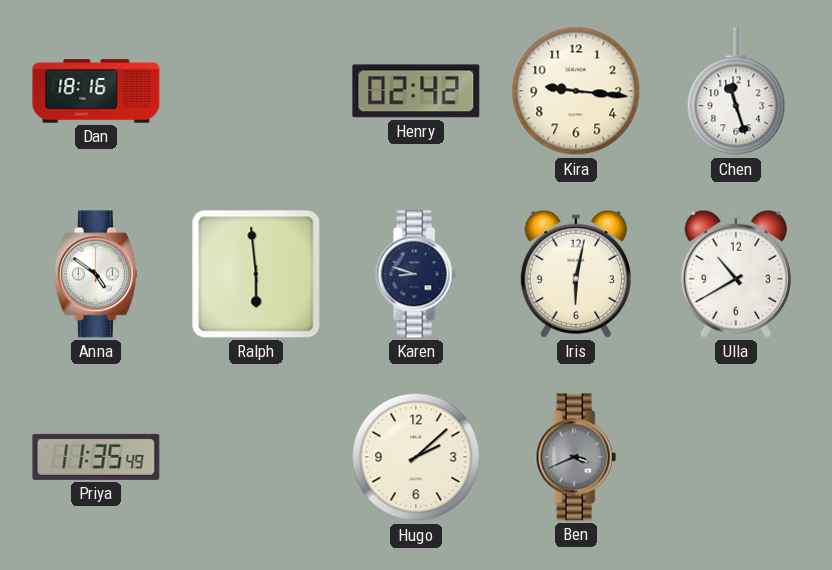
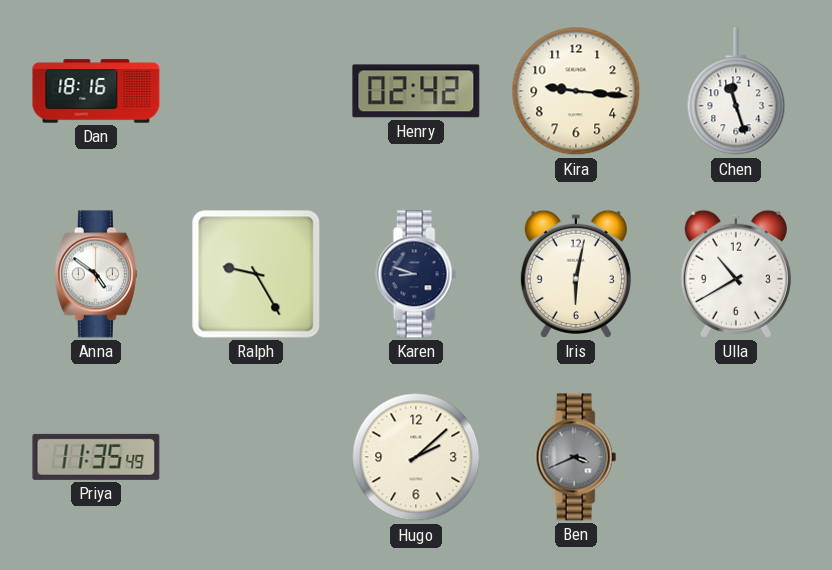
Ralph: 5:59 -> 9:25
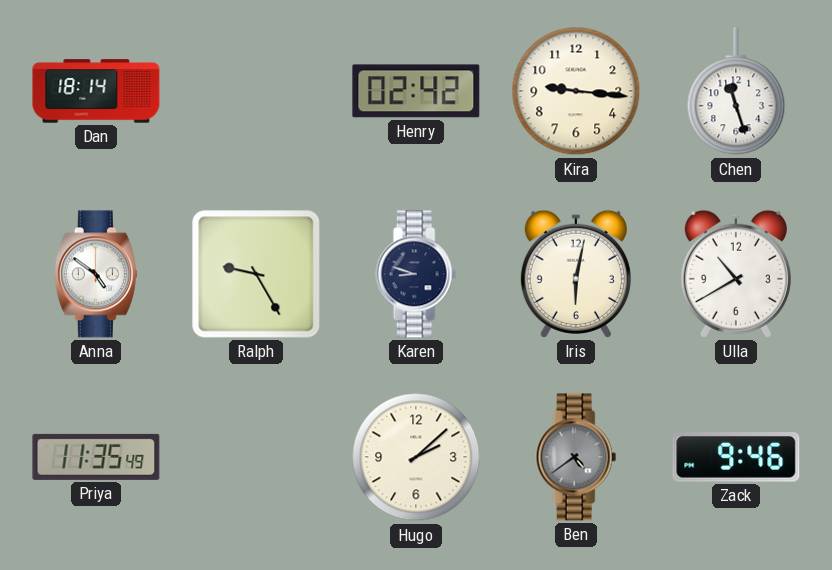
Dan: 18:16 -> 18:14
Ben: 3:41 -> 4:39
Zack: none -> 9:46
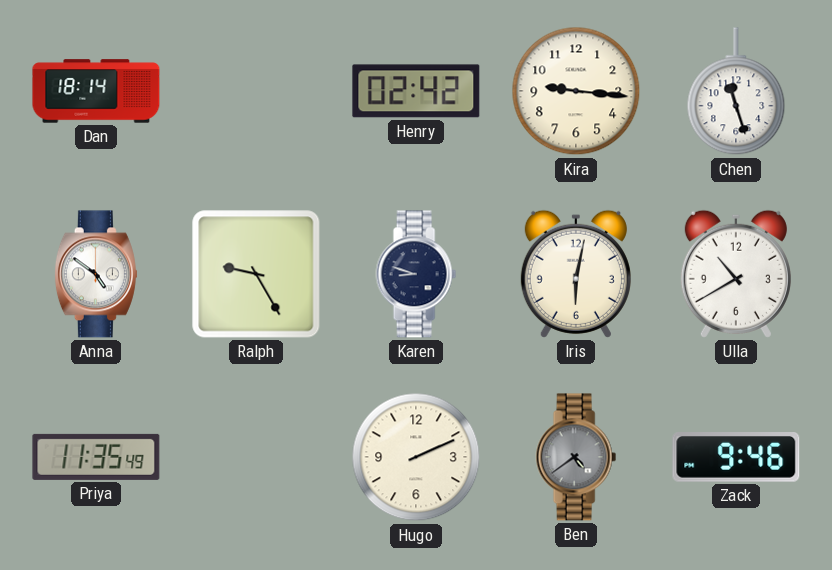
Hugo: 2:08 -> 2:11
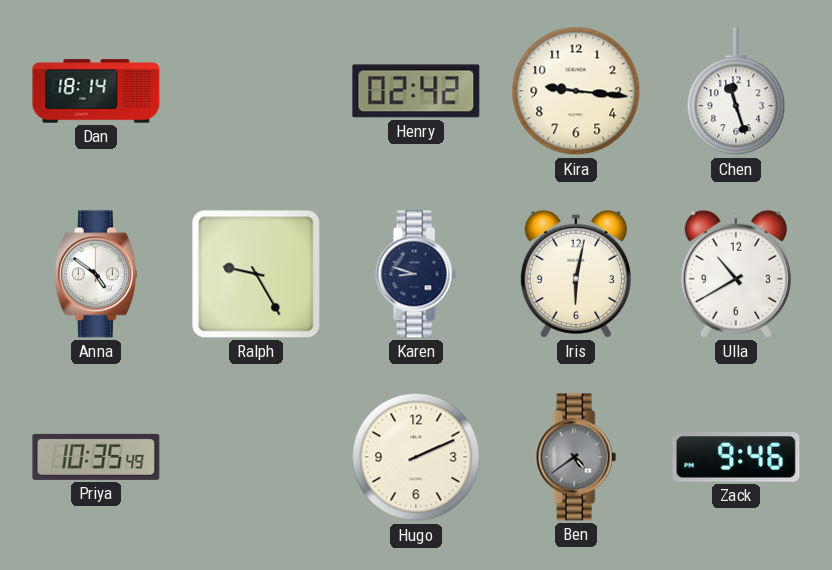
Priya: 11:35 -> 10:35
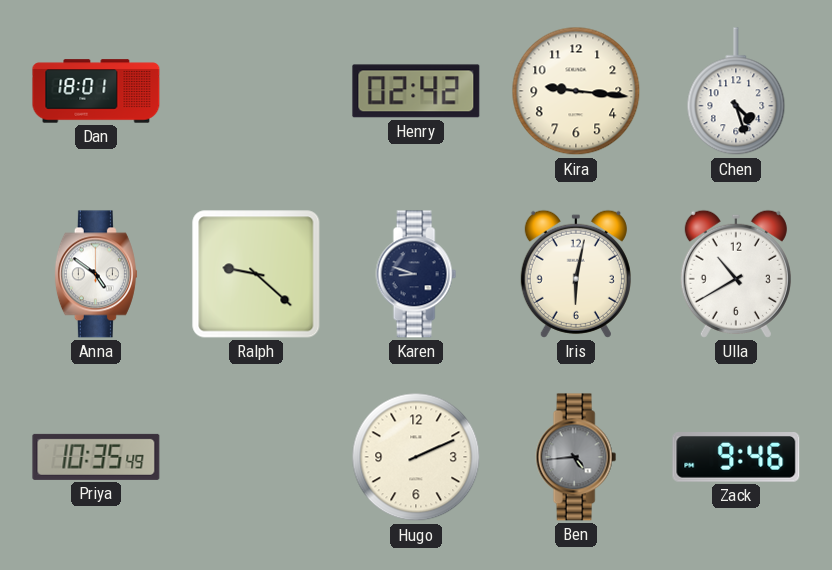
Dan: 18:14 -> 18:01
Chen: 11:27 -> 4:27
Ralph: 9:25 -> 9:22
Ben: 4:39 -> 4:44
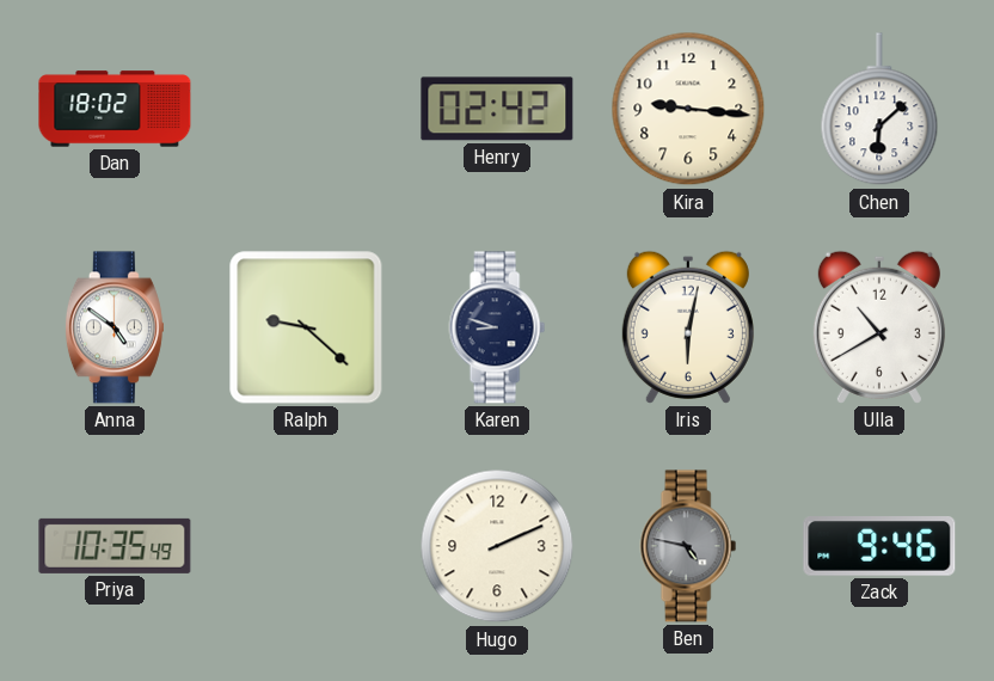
Dan: 18:01 -> 18:02
Chen: 4:27 -> 6:08
Ben: 4:44 -> 4:47
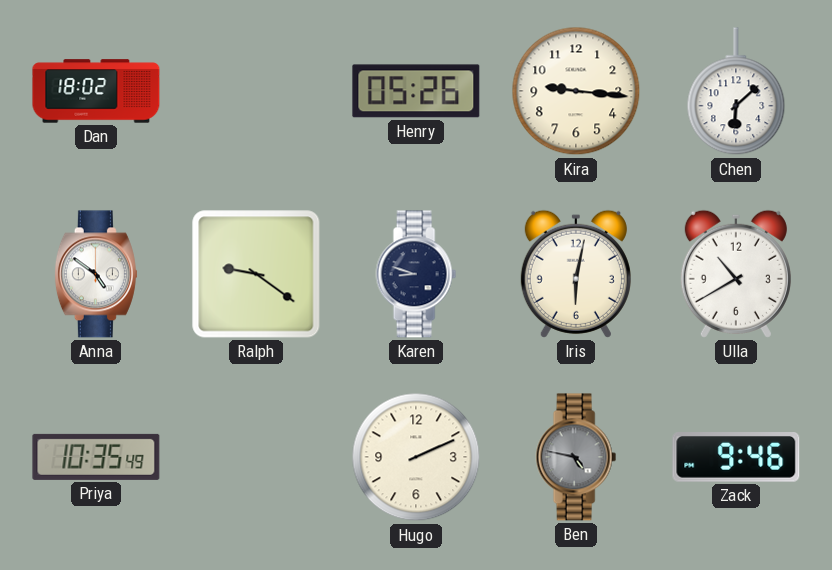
Henry: 02:42 -> 05:26
Ralph: 9:22 -> 9:21
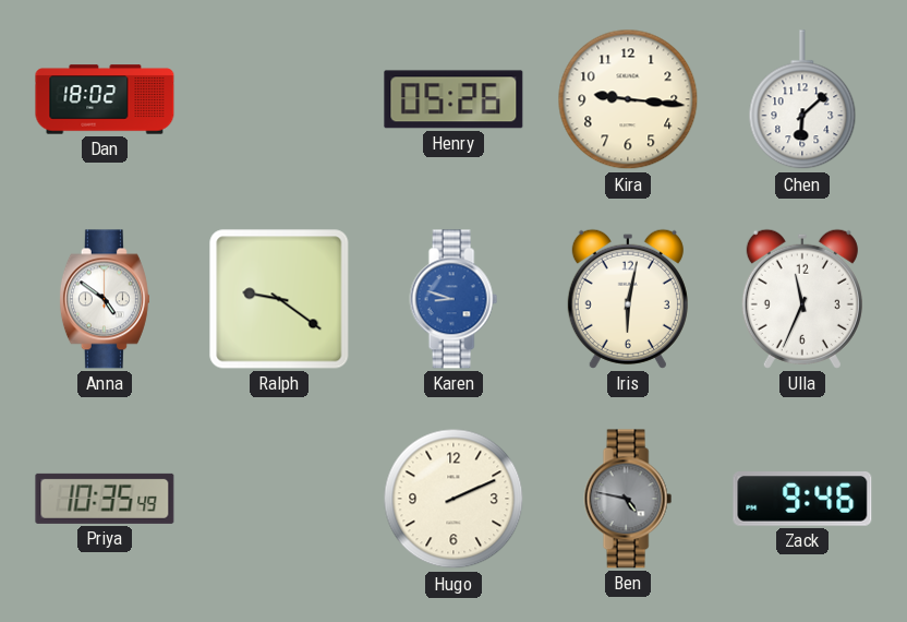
Karen dial: navy -> blue
Ulla: 10:40 -> 11:34
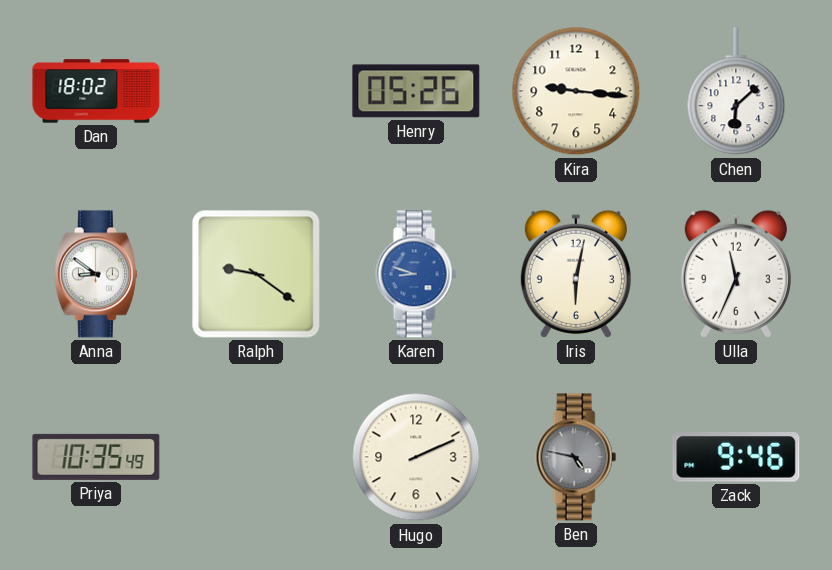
Anna: 4:51 -> 8:51
